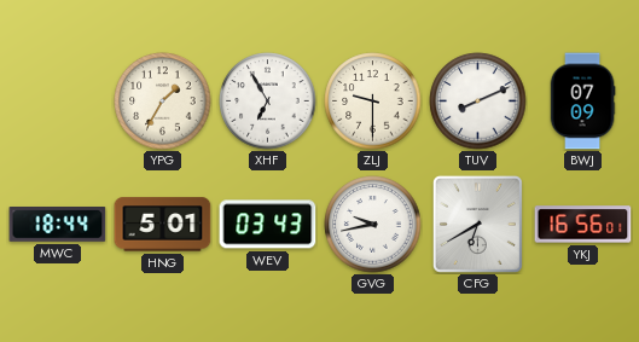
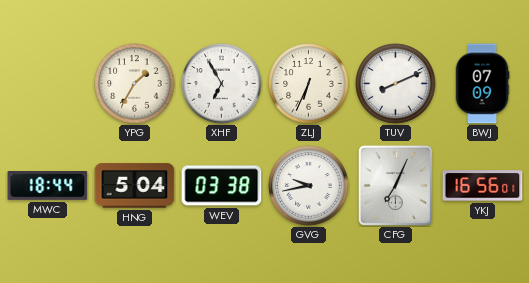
ZLJ: 9:30 -> 6:34
HNG: 5:01 -> 5:04
WEV: 03:43 -> 03:38
CFG: 6:40 -> 7:04
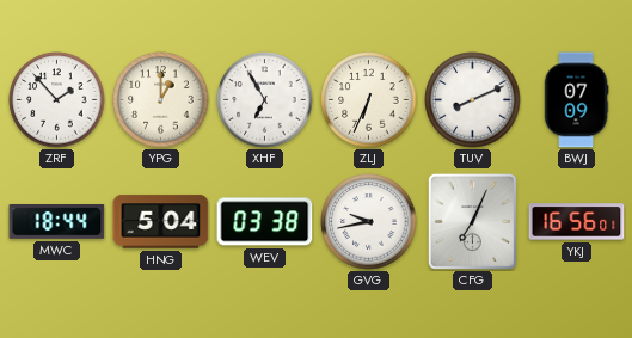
ZRF: none -> 1:53
YPG: 1:35 -> 1:00
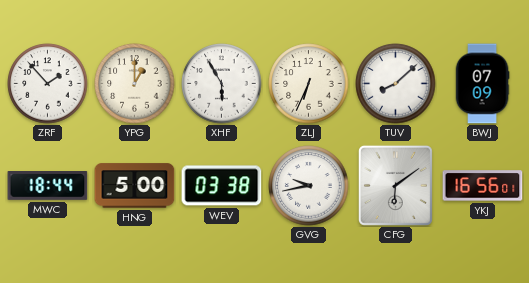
XHF: 6:55 -> 5:55
TUV: 8:11 -> 8:08
HNG: 5:04 -> 5:00
CFG: 7:04 -> 6:09
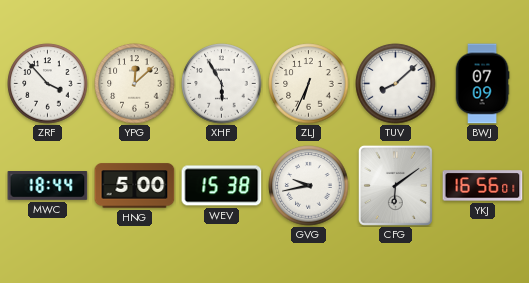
ZRF: 1:53 -> 3:53
YPG: 1:00 -> 12:08
WEV: 03:38 -> 15:38
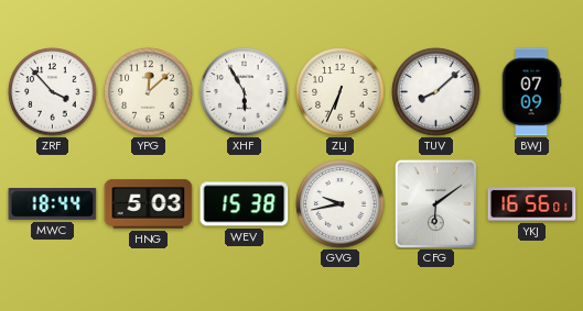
HNG: 5:00 -> 5:03
